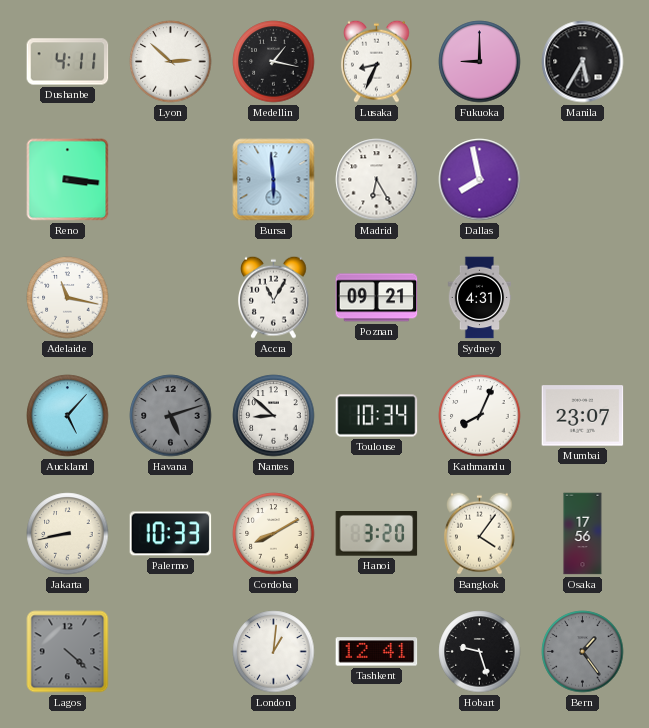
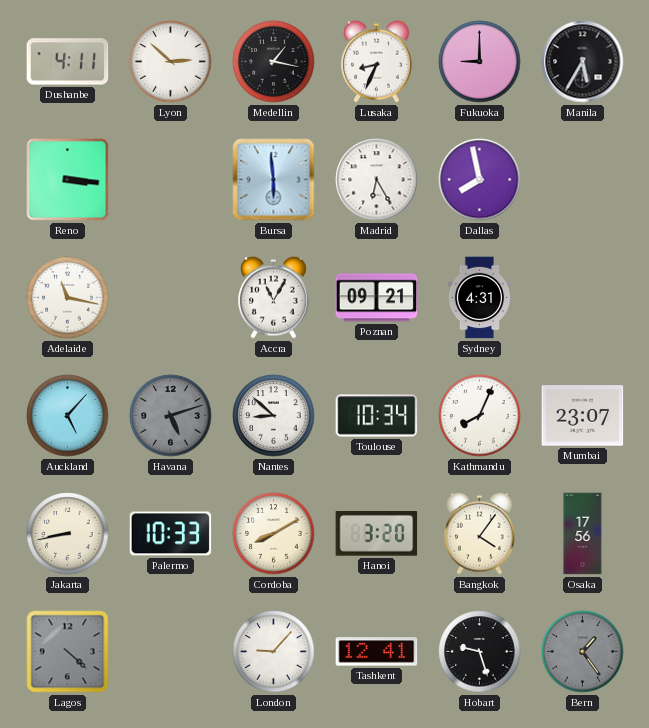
London: 1:01 -> 9:07
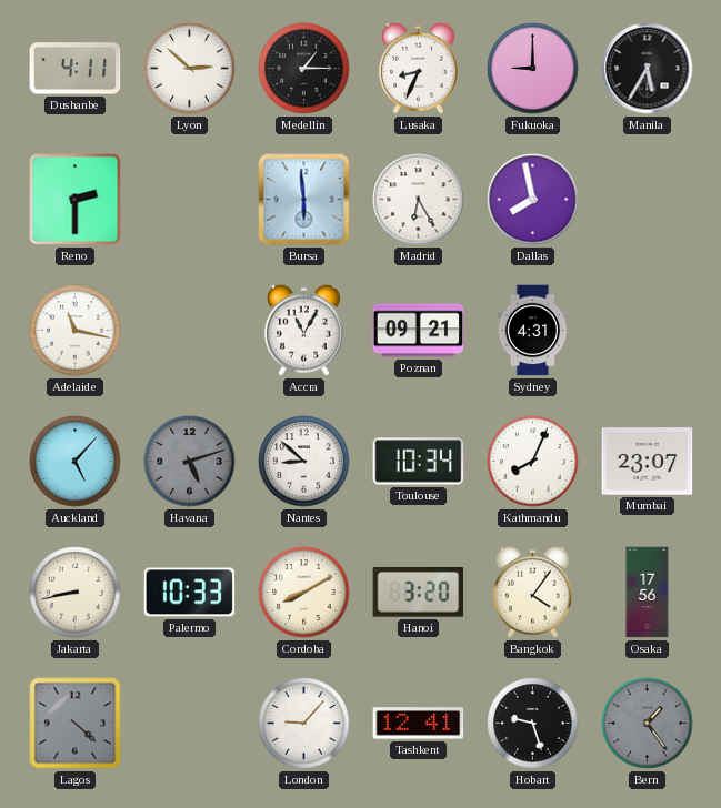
Medellin: 1:17 -> 1:15
Reno: 3:16 -> 2:30
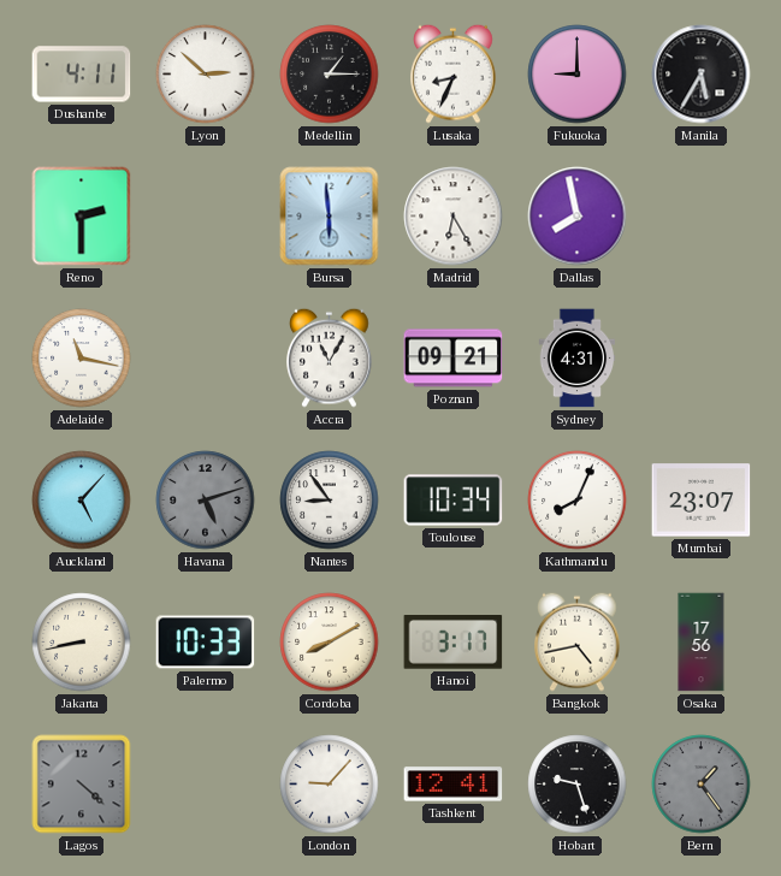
Nantes: 8:52 -> 8:54
Hanoi: 3:20 -> 3:17
Bangkok: 4:06 -> 4:43
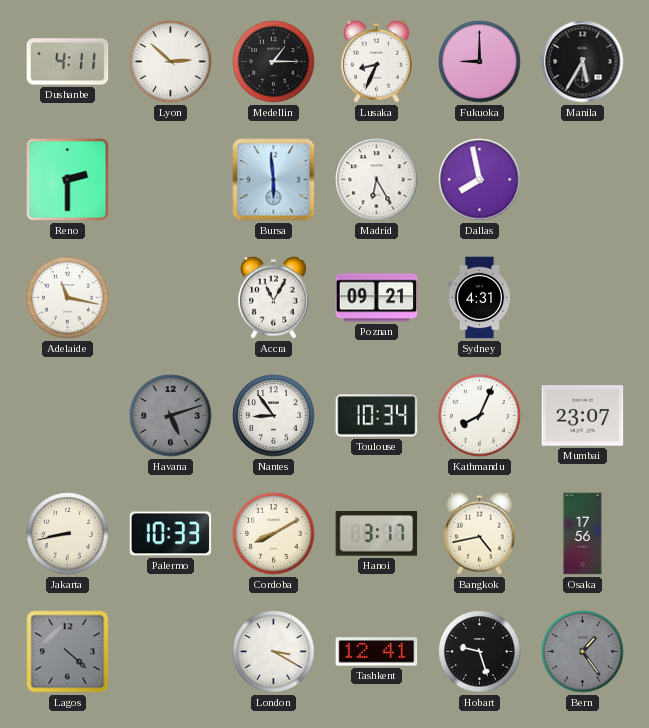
Auckland: 5:07 -> none
London: 9:07 -> 3:20
